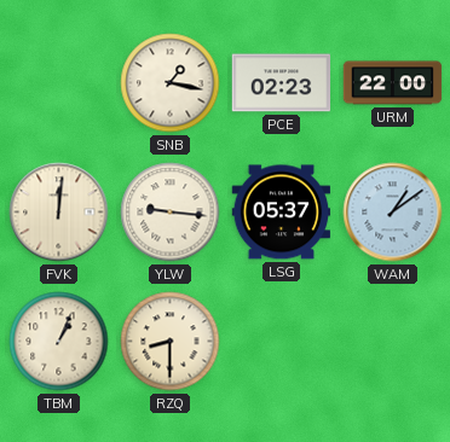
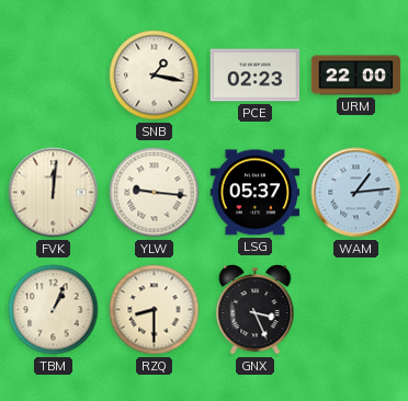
WAM: 1:09 -> 1:14
GNX: none -> 3:26
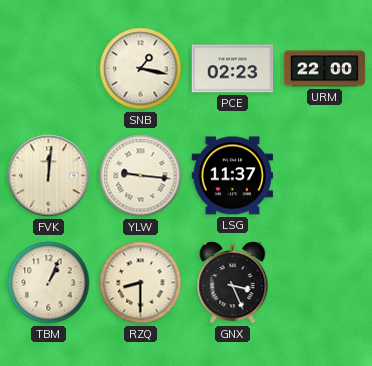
LSG: 05:37 -> 11:37
WAM: 1:14 -> none
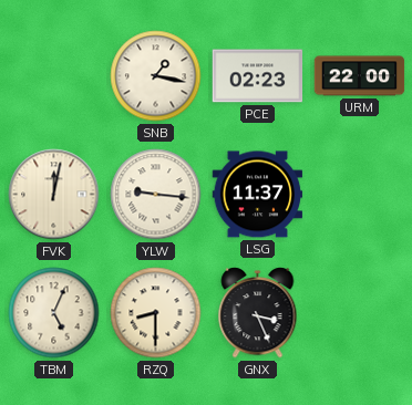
FVK: 12:01 -> 12:02
TBM: 1:04 -> 5:04
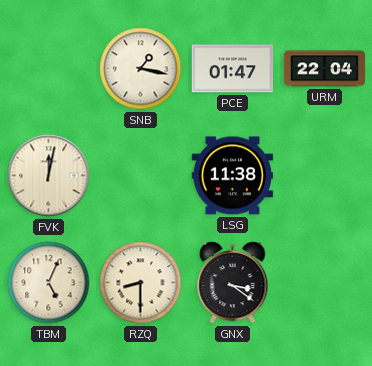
PCE: 02:23 -> 01:47
URM: 22:00 -> 22:04
YLW: 9:16 -> none
LSG: 11:37 -> 11:38
GNX: 3:26 -> 3:21
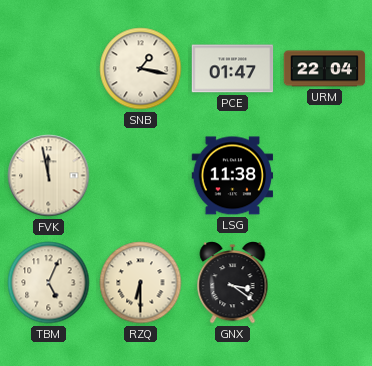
FVK: 12:02 -> 11:58
RZQ: 8:30 -> 6:30
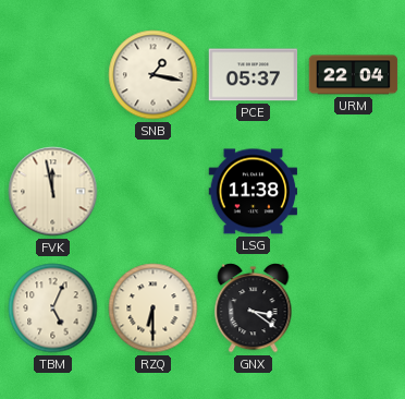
PCE: 01:47 -> 05:37
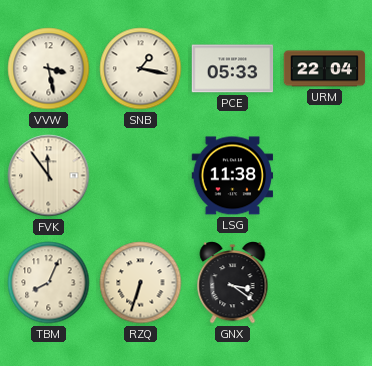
VVW: none -> 3:28
PCE: 05:37 -> 05:33
FVK: 11:58 -> 11:54
TBM: 5:04 -> 8:04
RZQ: 6:30 -> 6:33
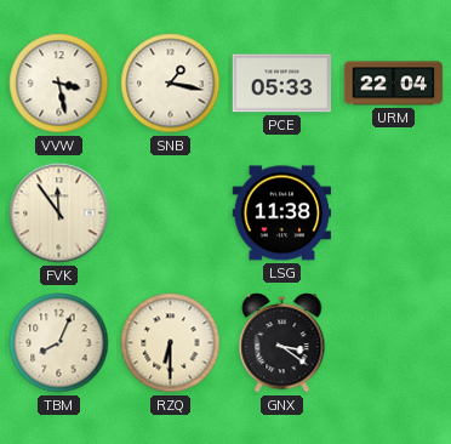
RZQ: 6:33 -> 6:30
